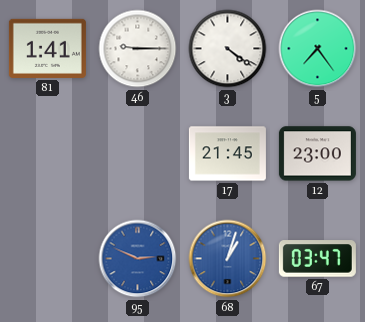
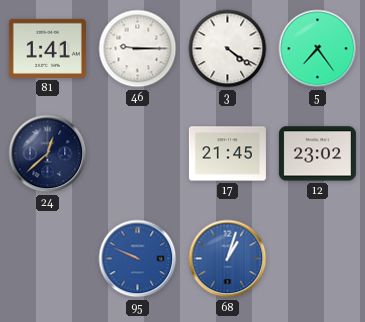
24: none -> 12:38
12: 23:00 -> 23:02
95: 2:49 -> 9:49
67: 03:47 -> none
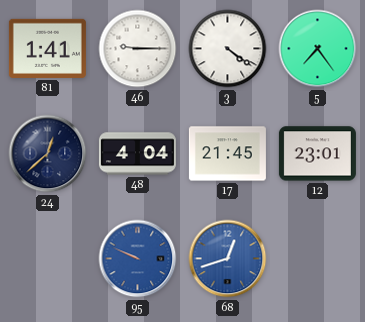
48: none -> 4:04
12: 23:02 -> 23:01
68: 1:03 -> 12:42
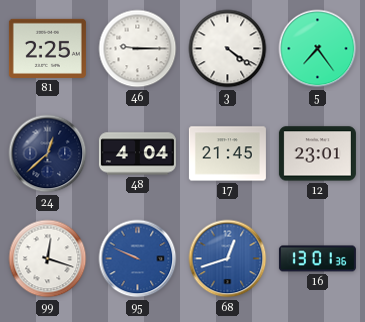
81: 1:41 -> 2:25
99: none -> 12:18
16: none -> 13:01
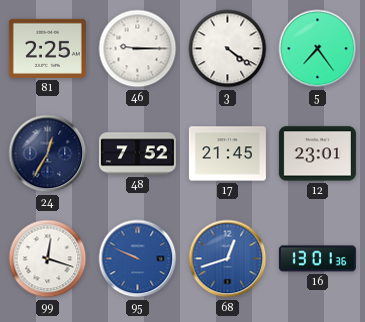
24: 12:38 -> 12:35
48: 4:04 -> 7:52
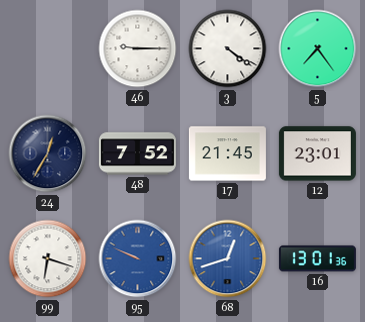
81: 2:25 -> none
99: 12:18 -> 6:18
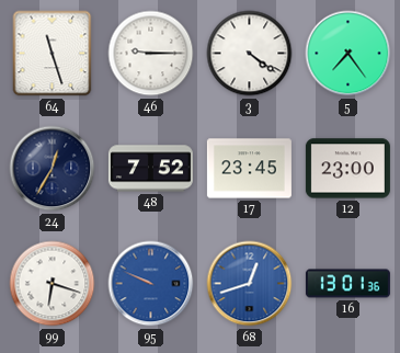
64: none -> 11:27
17: 21:45 -> 23:45
12: 23:01 -> 23:00
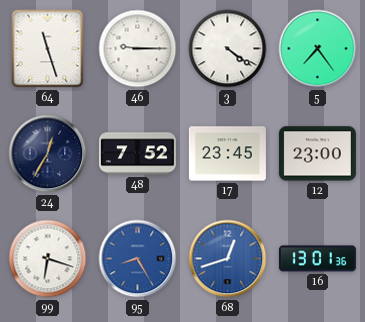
95: 9:49 -> 8:25
